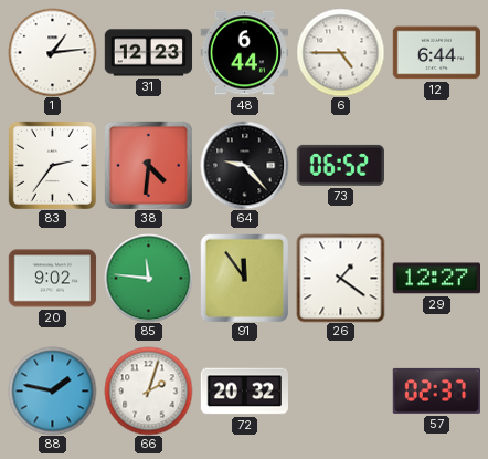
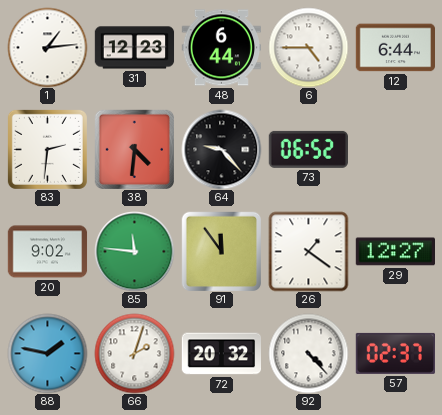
83: 2:36 -> 2:31
92: none -> 4:23
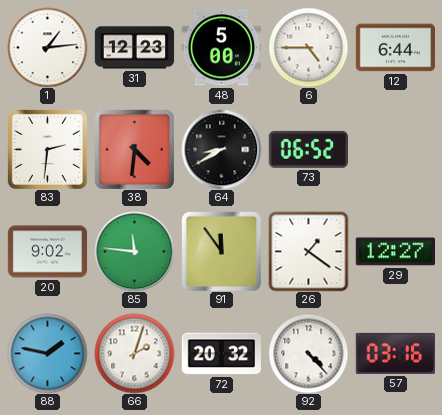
48: 6:44 -> 5:00
64: 9:23 -> 8:40
57: 02:37 -> 03:16
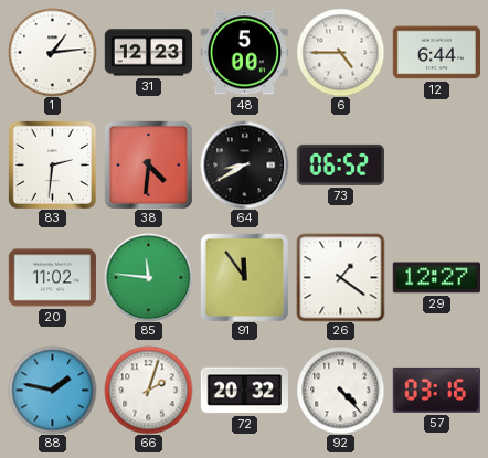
20: 9:02 -> 11:02
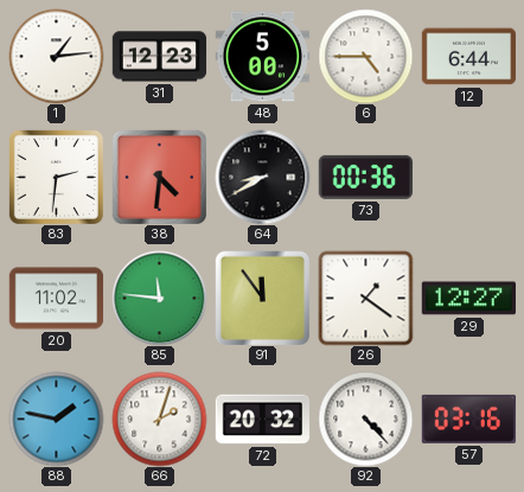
73: 06:52 -> 00:36
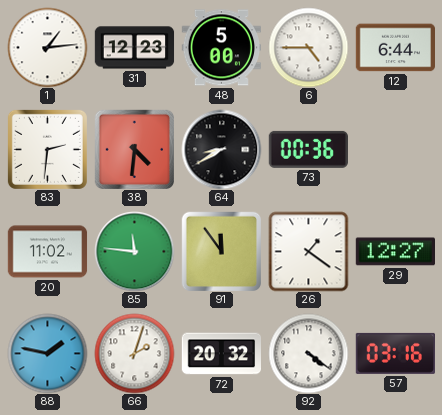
92: 4:23 -> 4:21
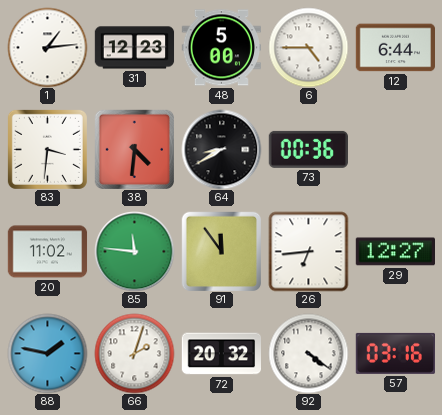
83: 2:31 -> 3:31
26: 1:21 -> 6:44
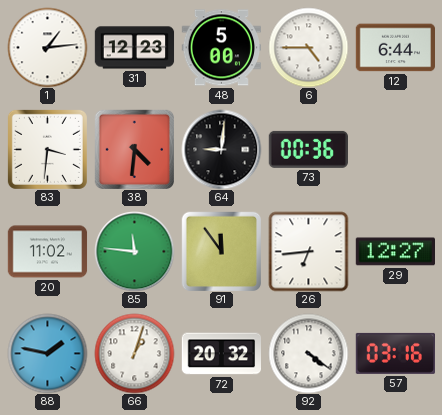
64: 8:40 -> 9:01
66: 2:03 -> 1:03
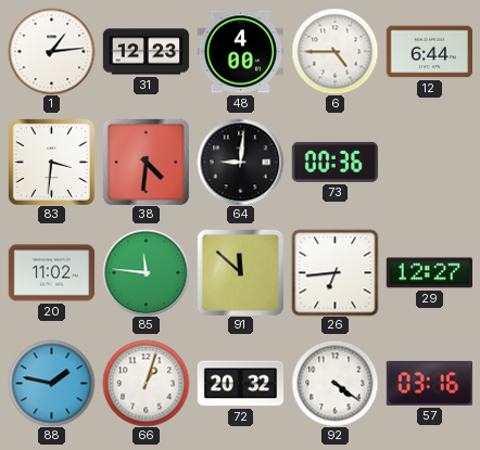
48: 5:00 -> 4:00
91: 11:54 -> 11:52
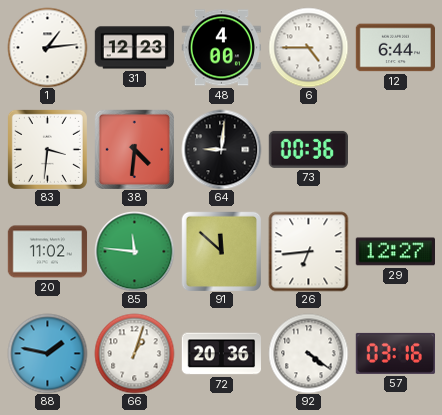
72: 20:32 -> 20:36
